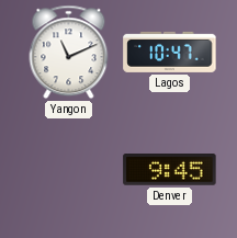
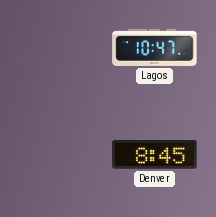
Yangon: 11:11 -> none
Denver: 9:45 -> 8:45
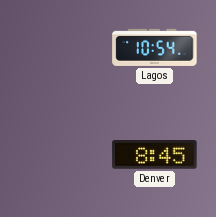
Lagos: 10:47 -> 10:54
